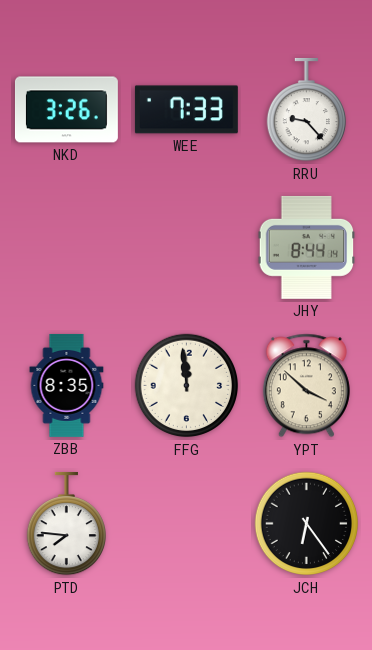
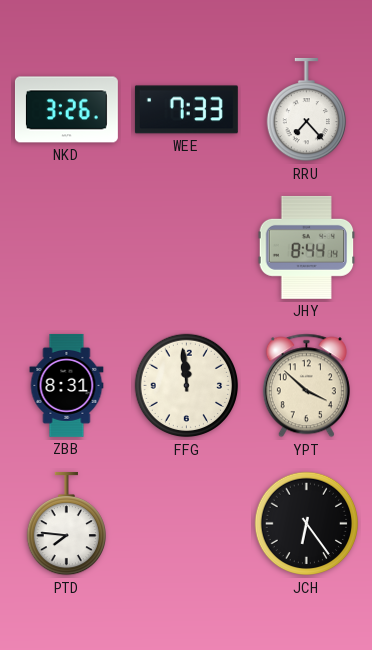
RRU: 9:23 -> 7:23
ZBB: 8:35 -> 8:31
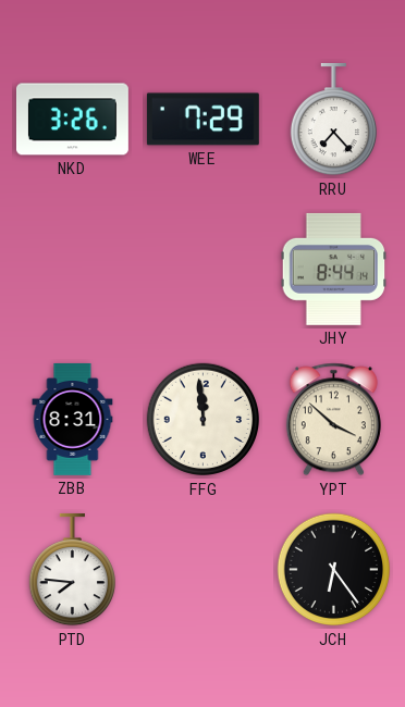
WEE: 7:33 -> 7:29
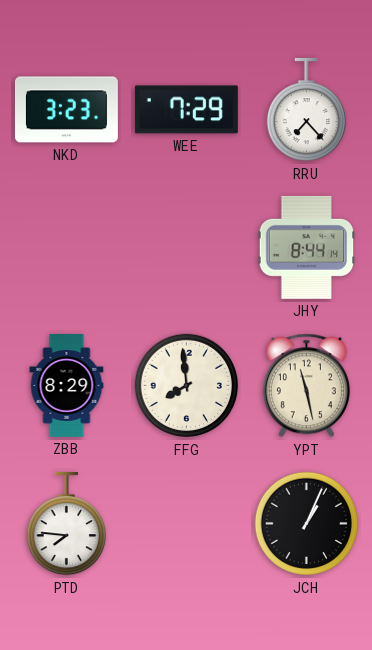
NKD: 3:26 -> 3:23
ZBB: 8:31 -> 8:29
FFG: 11:59 -> 7:59
YPT: 3:52 -> 11:28
JCH: 6:24 -> 1:04
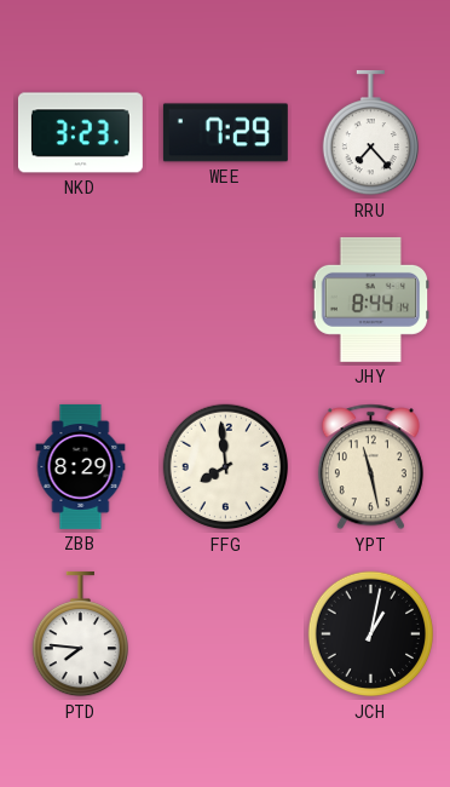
JCH: 1:04 -> 1:02
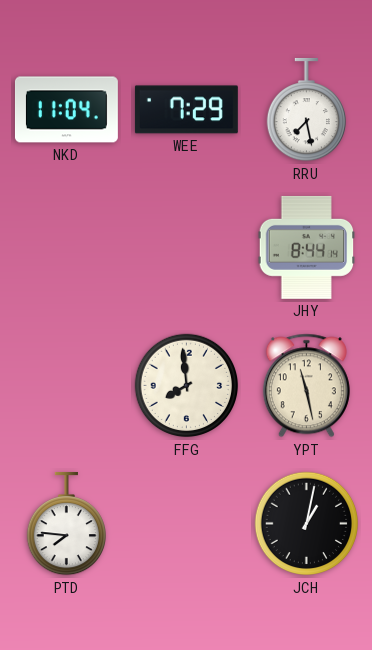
NKD: 3:23 -> 11:04
RRU: 7:23 -> 7:28
ZBB: 8:29 -> none
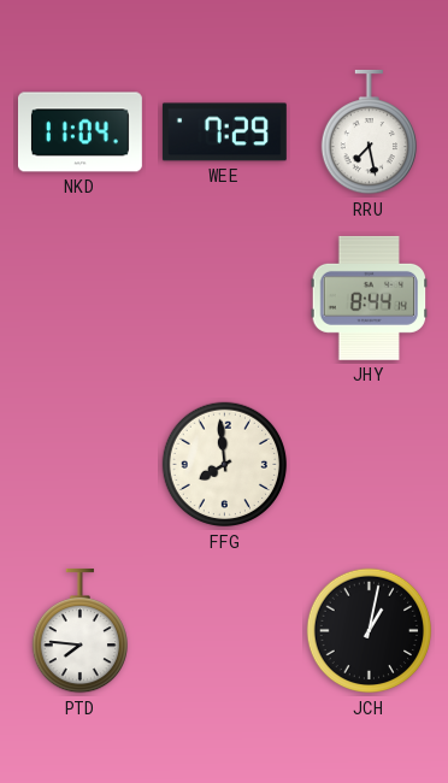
YPT: 11:28 -> none
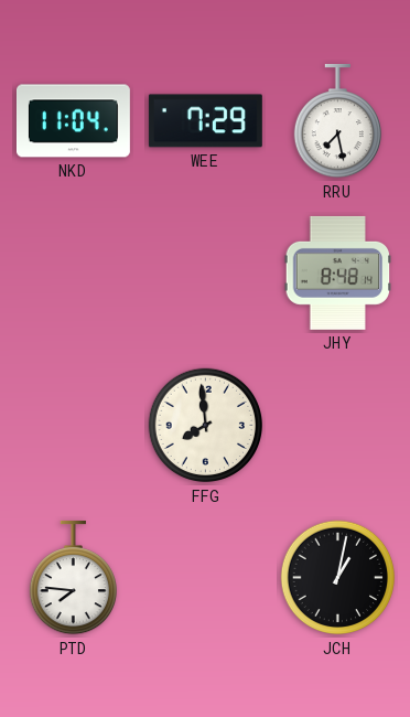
JHY: 8:44 -> 8:48
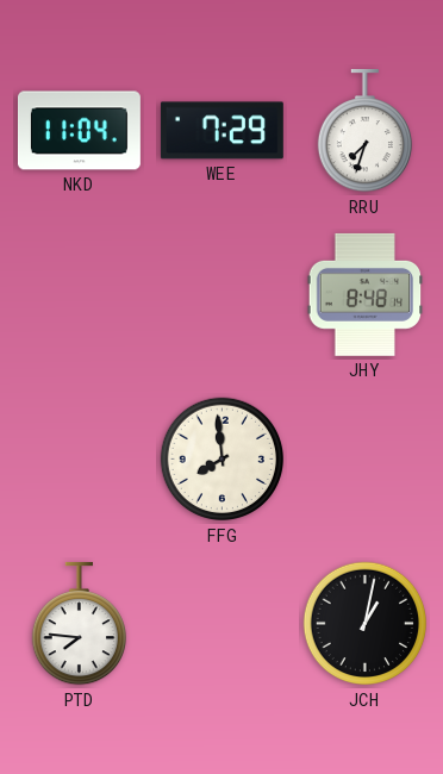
RRU: 7:28 -> 7:33
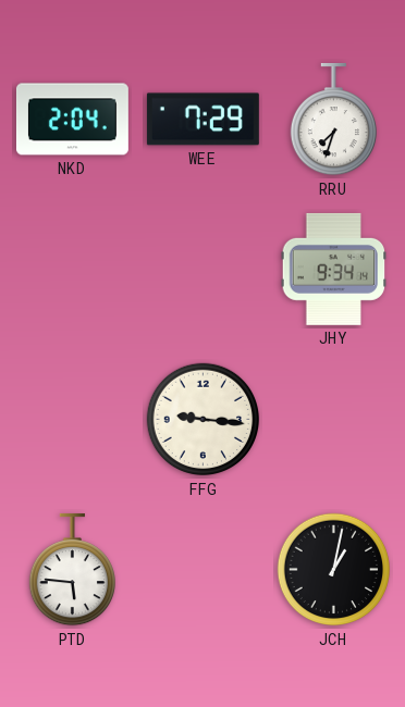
NKD: 11:04 -> 2:04
JHY: 8:48 -> 9:34
FFG: 7:59 -> 9:16
PTD: 7:46 -> 5:46
